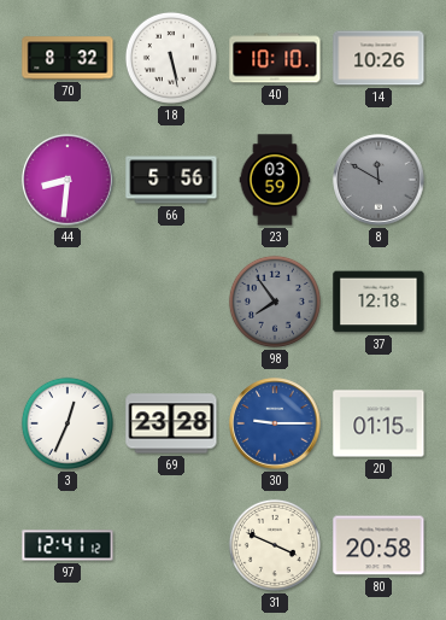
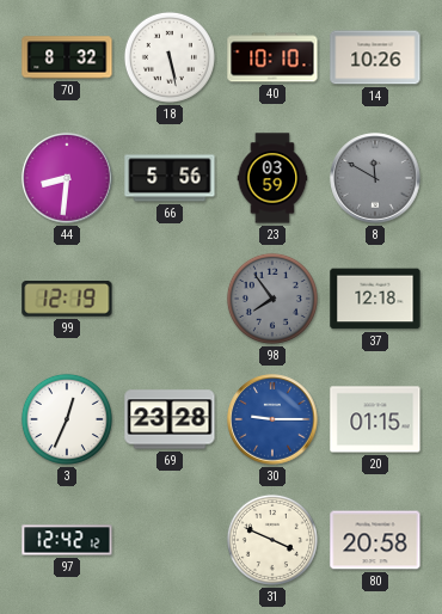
99: none -> 12:19
97: 12:41 -> 12:42
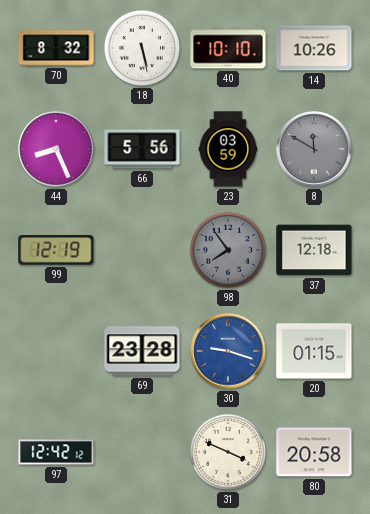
44: 8:31 -> 8:26
3: 12:34 -> none
30: 9:15 -> 9:18
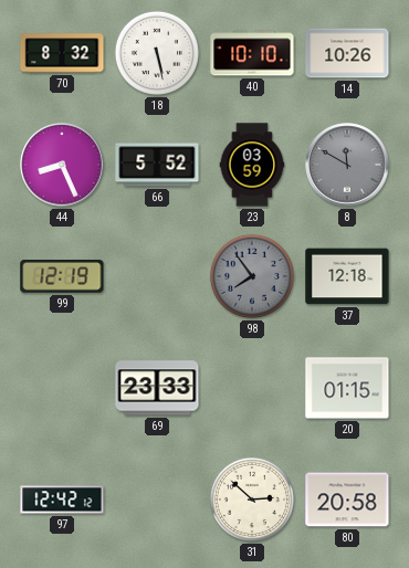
66: 5:56 -> 5:52
69: 23:28 -> 23:33
30: 9:18 -> none
31: 3:49 -> 2:52
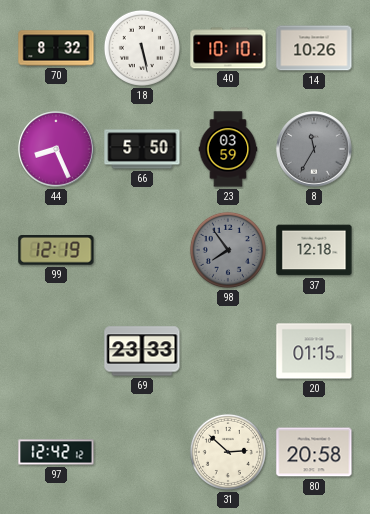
66: 5:52 -> 5:50
8: 11:50 -> 11:35
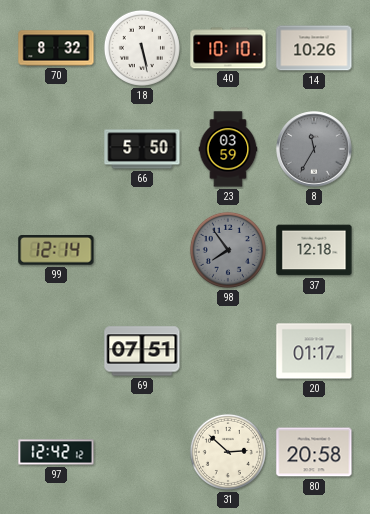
44: 8:26 -> none
99: 12:19 -> 12:14
69: 23:33 -> 07:51
20: 01:15 -> 01:17
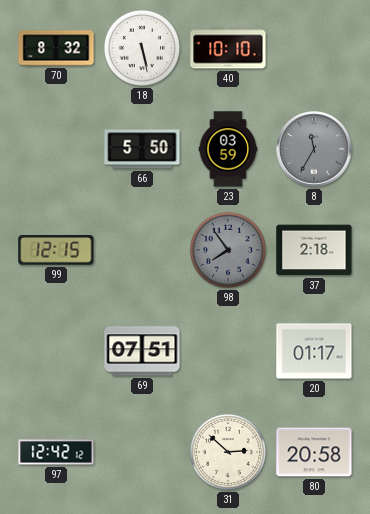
14: 10:26 -> none
99: 12:14 -> 12:15
37: 12:18 -> 2:18
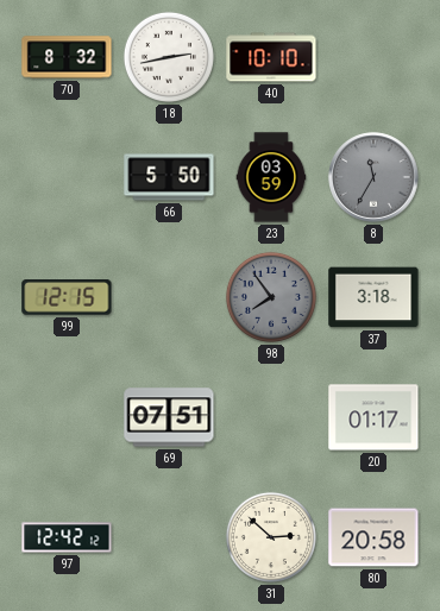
18: 5:28 -> 2:43
37: 2:18 -> 3:18
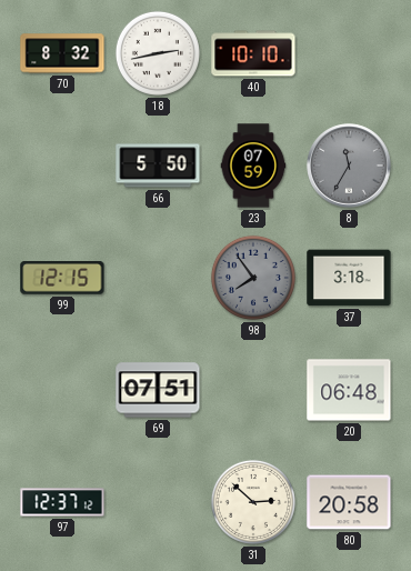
23: 03:59 -> 07:59
20: 01:17 -> 06:48
97: 12:42 -> 12:37
